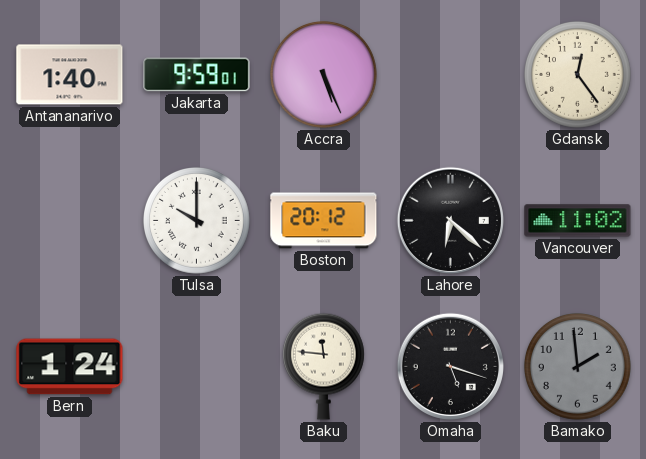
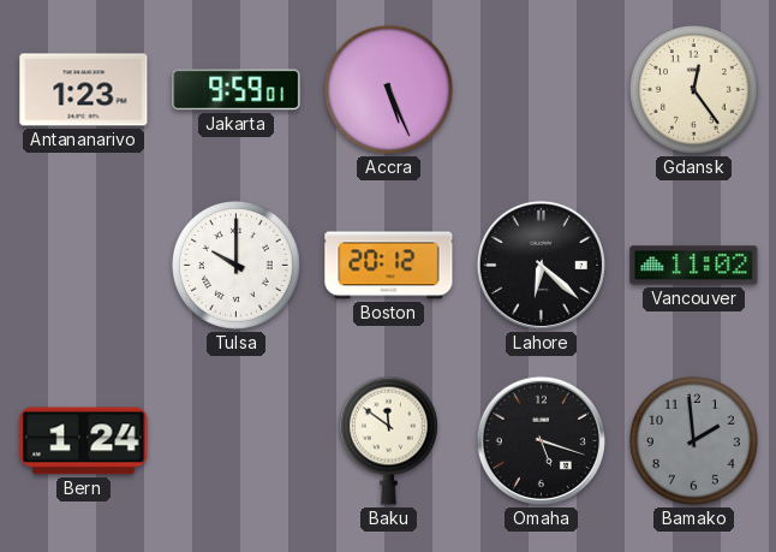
Antananarivo: 1:40 -> 1:23
Baku: 11:46 -> 11:51
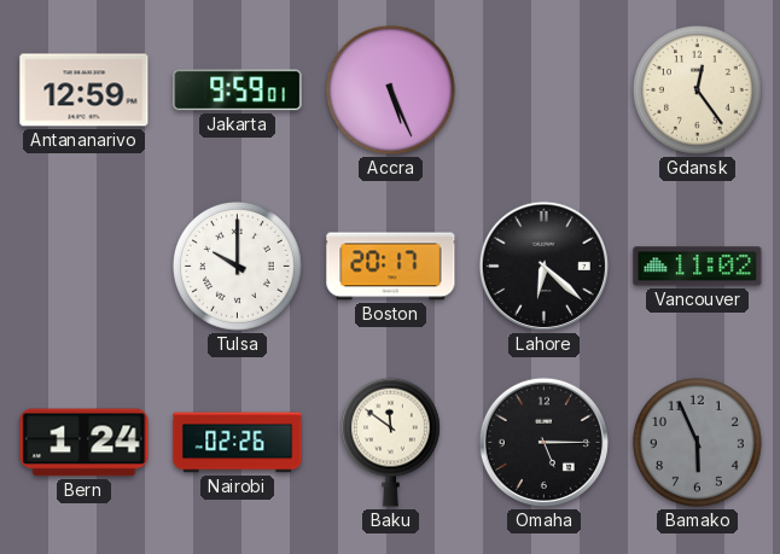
Antananarivo: 1:23 -> 12:59
Boston: 20:12 -> 20:17
Nairobi: none -> 02:26
Omaha: 5:18 -> 5:15
Bamako: 1:59 -> 5:56
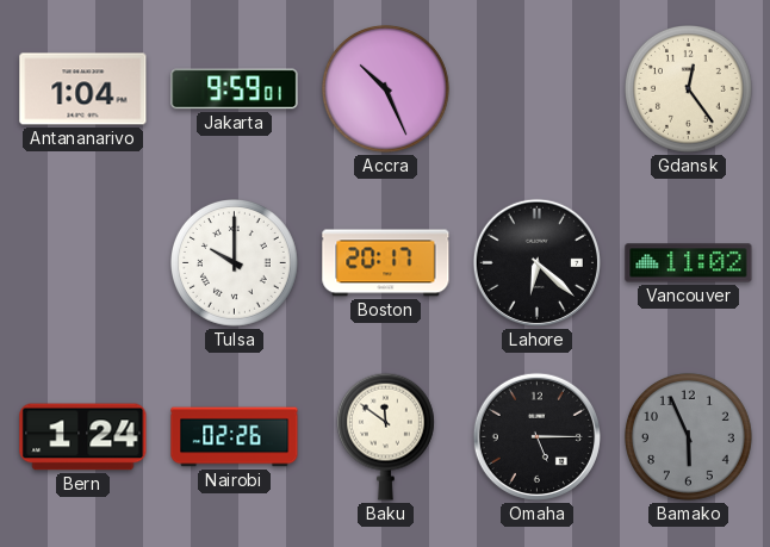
Antananarivo: 12:59 -> 1:04
Accra: 5:26 -> 10:26
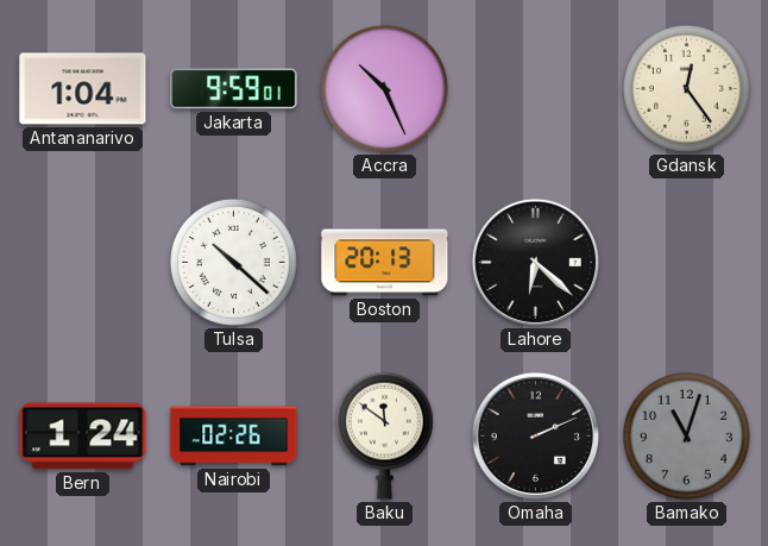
Tulsa: 10:00 -> 10:22
Boston: 20:17 -> 20:13
Vancouver: 11:02 -> none
Omaha: 5:15 -> 2:11
Bamako: 5:56 -> 11:03
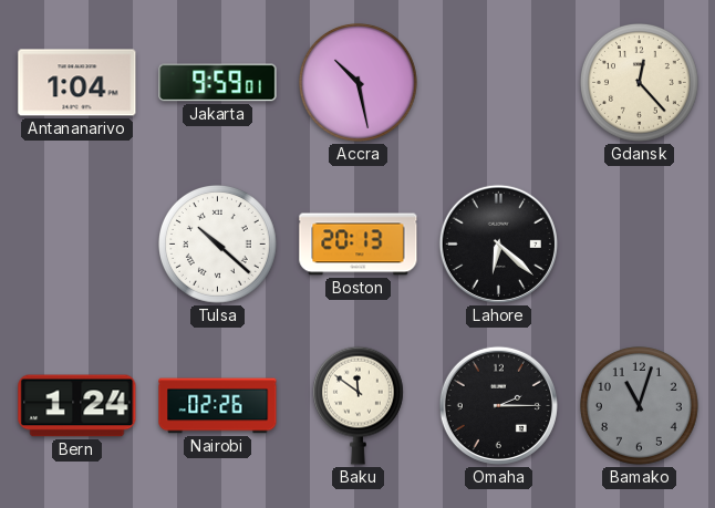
Accra: 10:26 -> 10:28
Gdansk: 12:24 -> 12:23
Omaha: 2:11 -> 2:15
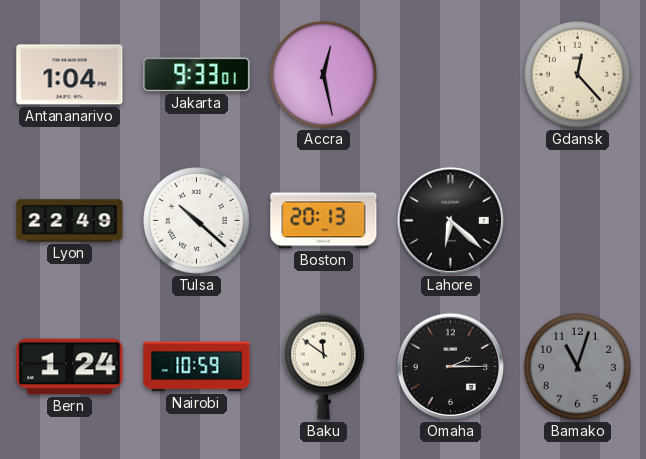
Jakarta: 9:59 -> 9:33
Accra: 10:28 -> 12:28
Lyon: none -> 22:49
Nairobi: 02:26 -> 10:59
